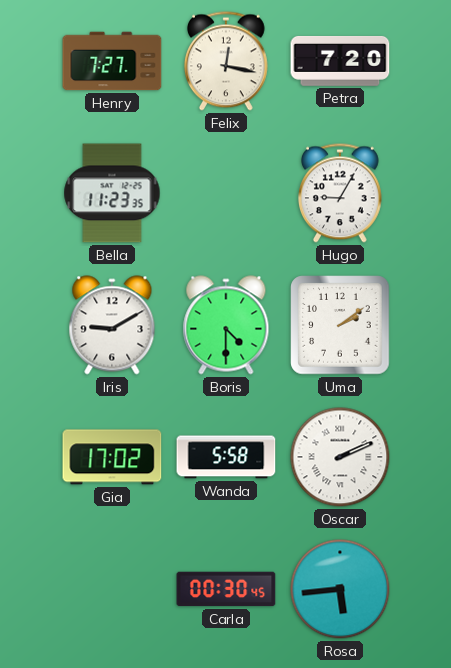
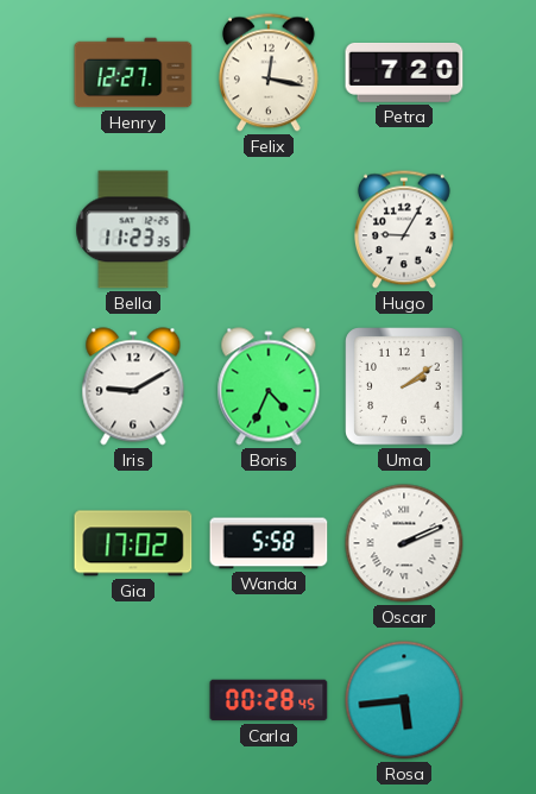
Henry: 7:27 -> 12:27
Boris: 4:30 -> 4:34
Carla: 00:30 -> 00:28
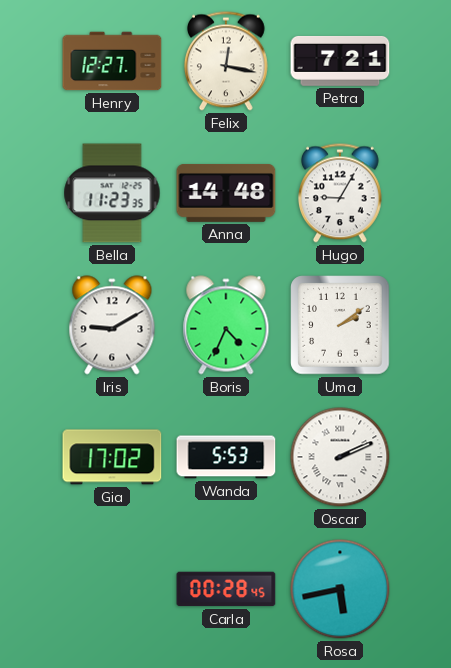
Petra: 7:20 -> 7:21
Anna: none -> 14:48
Wanda: 5:58 -> 5:53
Rosa: 5:44 -> 5:43
